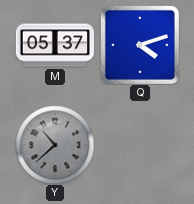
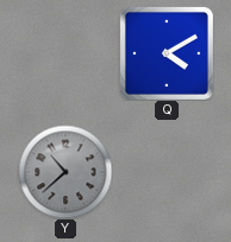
M: 05:37 -> none
Q: 4:12 -> 4:10
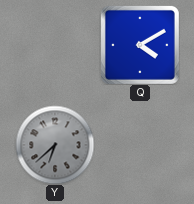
Y: 10:38 -> 6:38
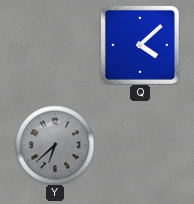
Q: 4:10 -> 4:08
